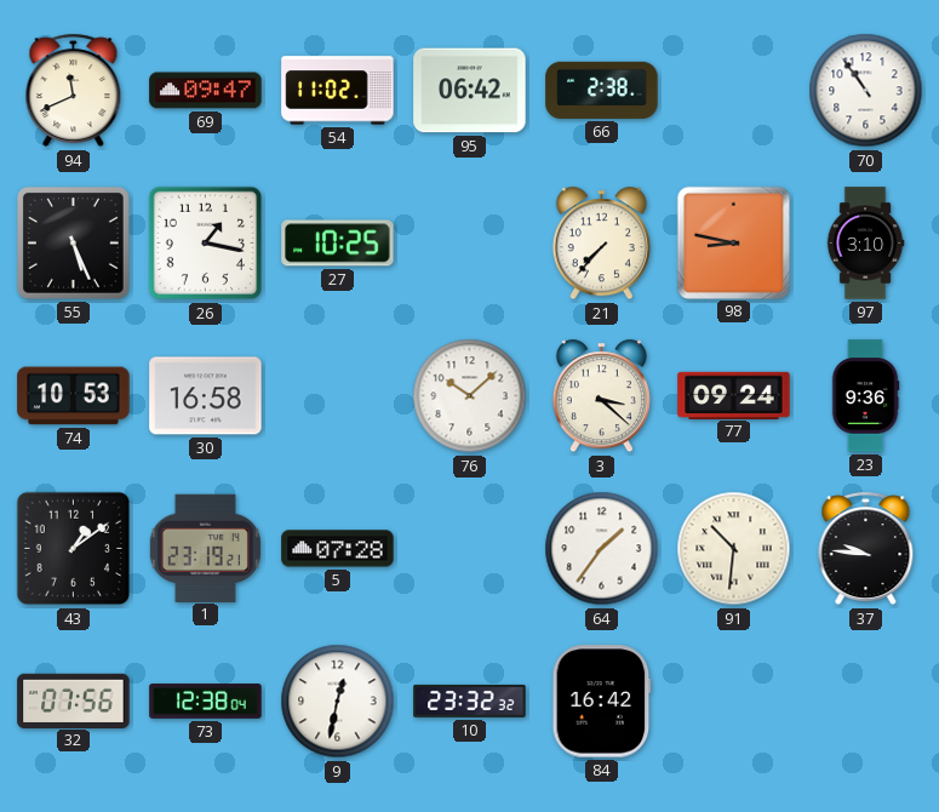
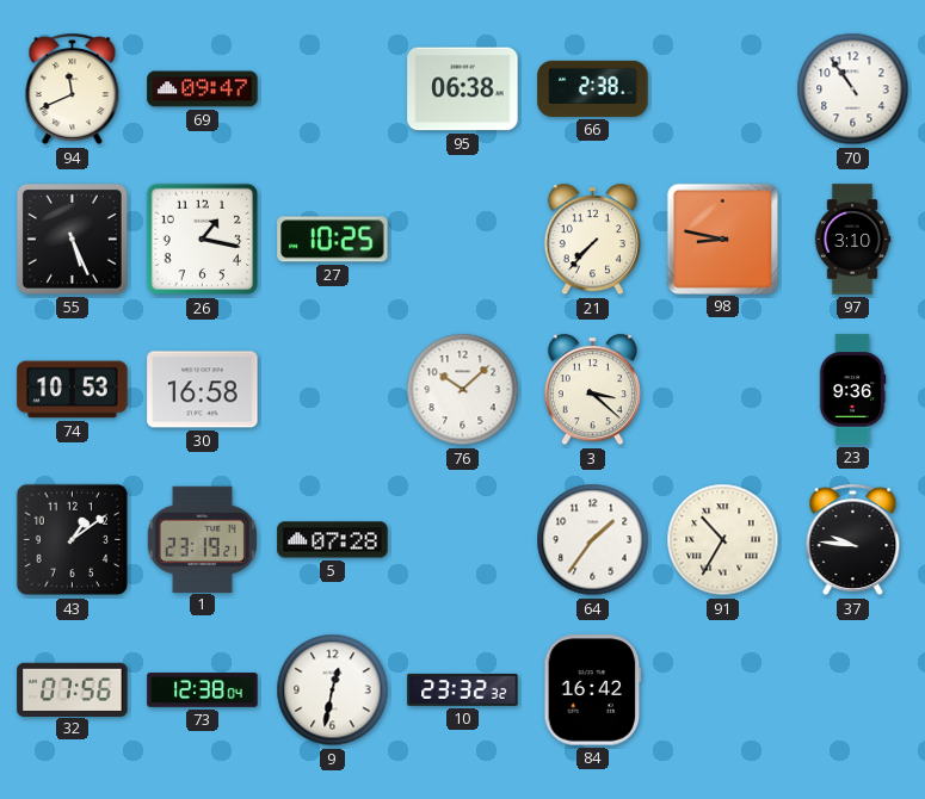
54: 11:02 -> none
95: 06:42 -> 06:38
77: 09:24 -> none
91: 10:31 -> 10:35
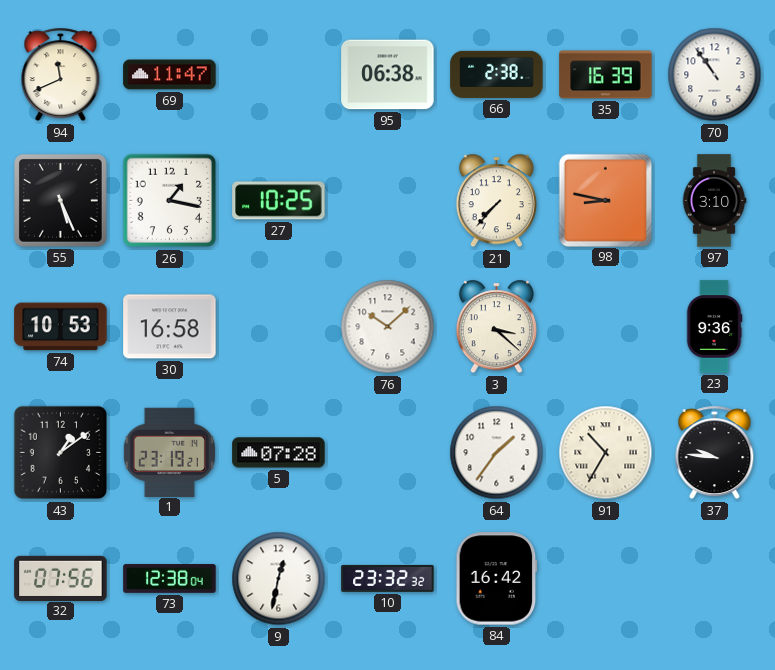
69: 09:47 -> 11:47
35: none -> 16:39
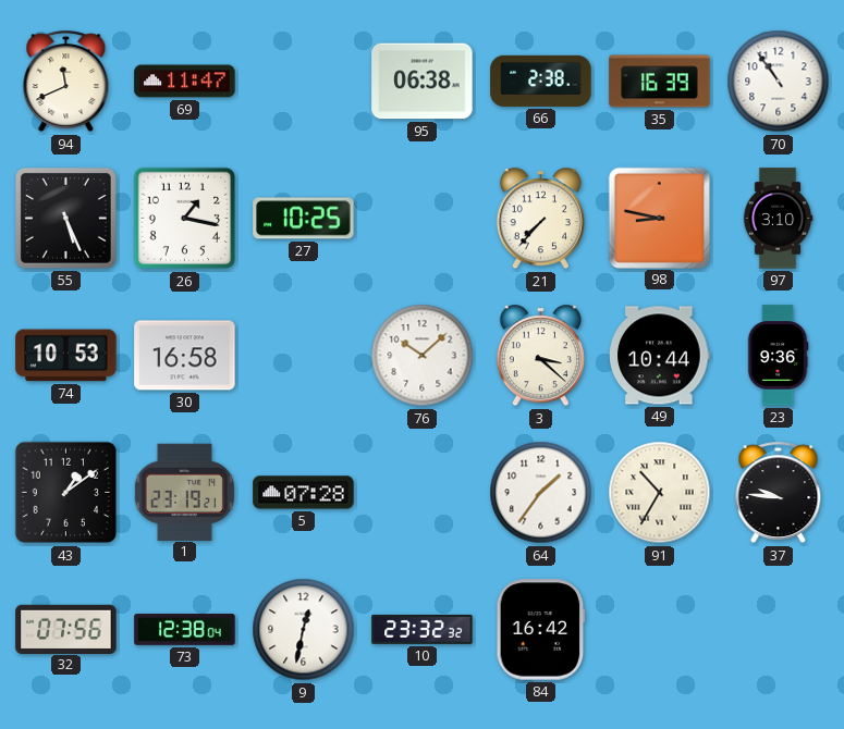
49: none -> 10:44
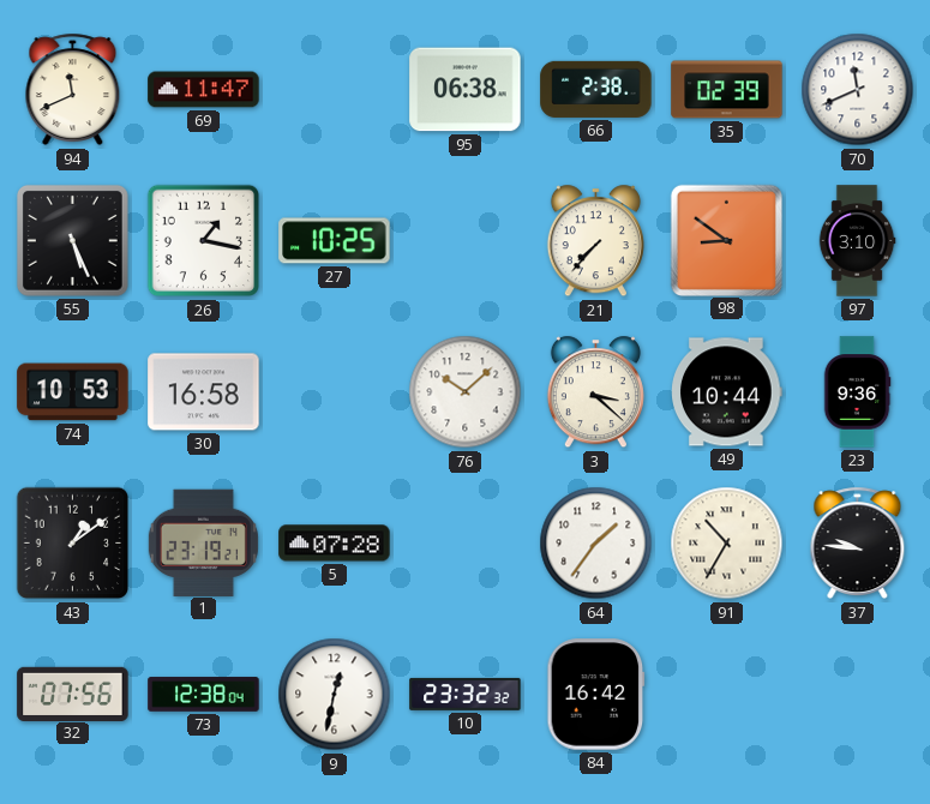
35: 16:39 -> 02:39
70: 10:54 -> 11:41
98: 8:47 -> 8:51
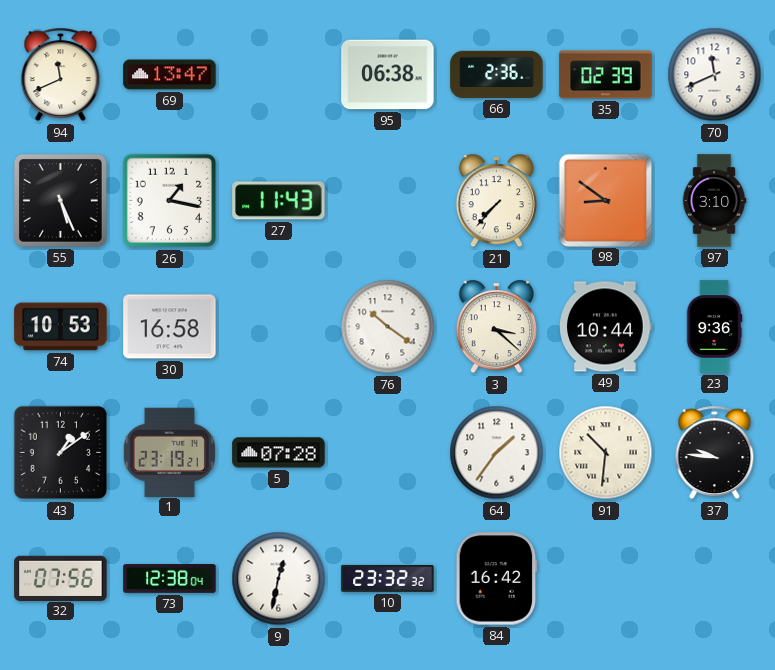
69: 11:47 -> 13:47
66: 2:38 -> 2:36
27: 10:25 -> 11:43
76: 10:08 -> 10:21
91: 10:35 -> 10:31
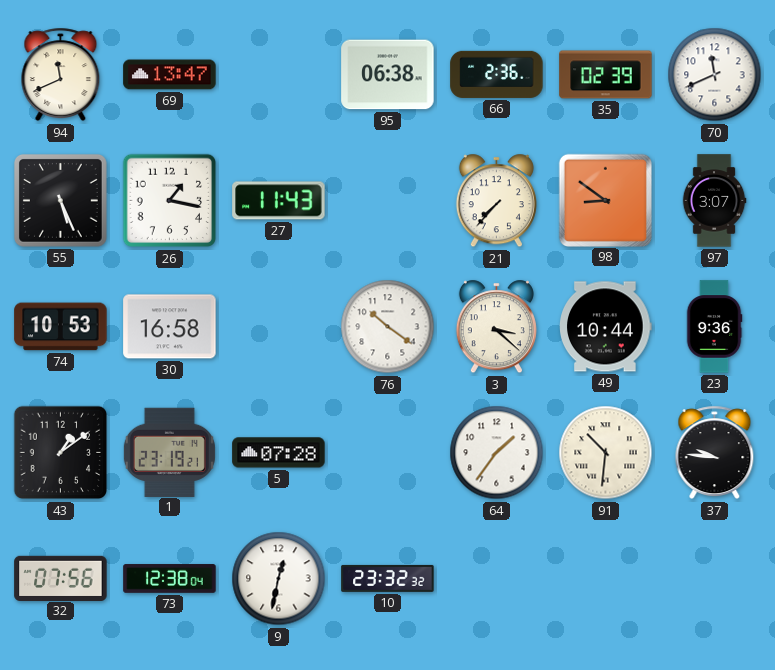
97: 3:10 -> 3:07
84: 16:42 -> none
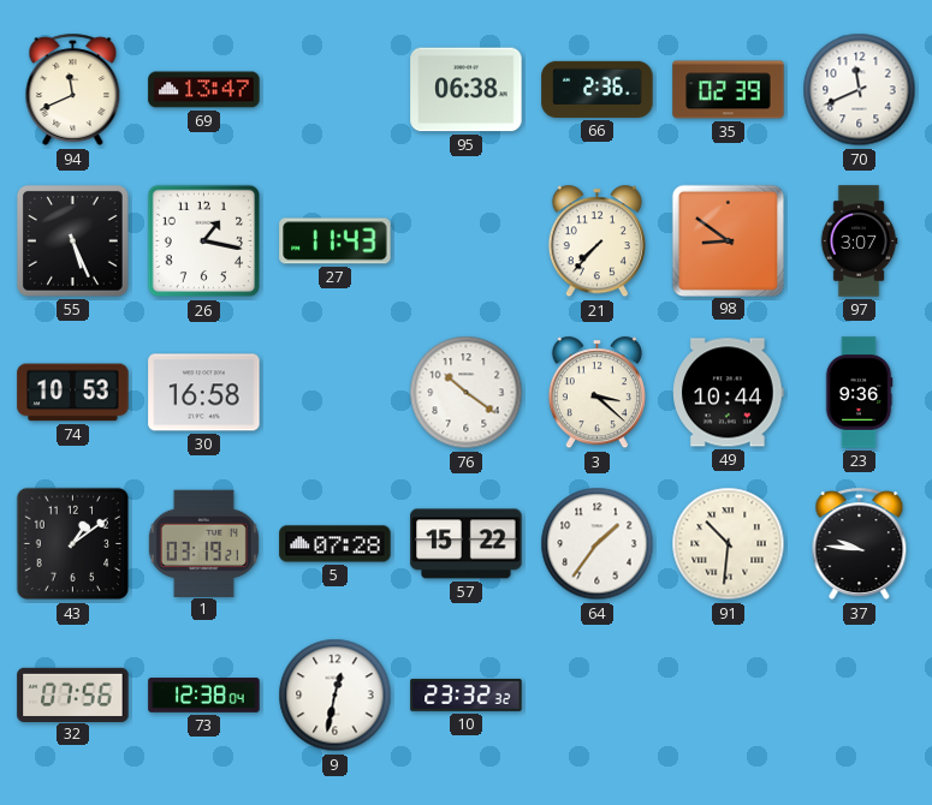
1: 23:19 -> 03:19
57: none -> 15:22
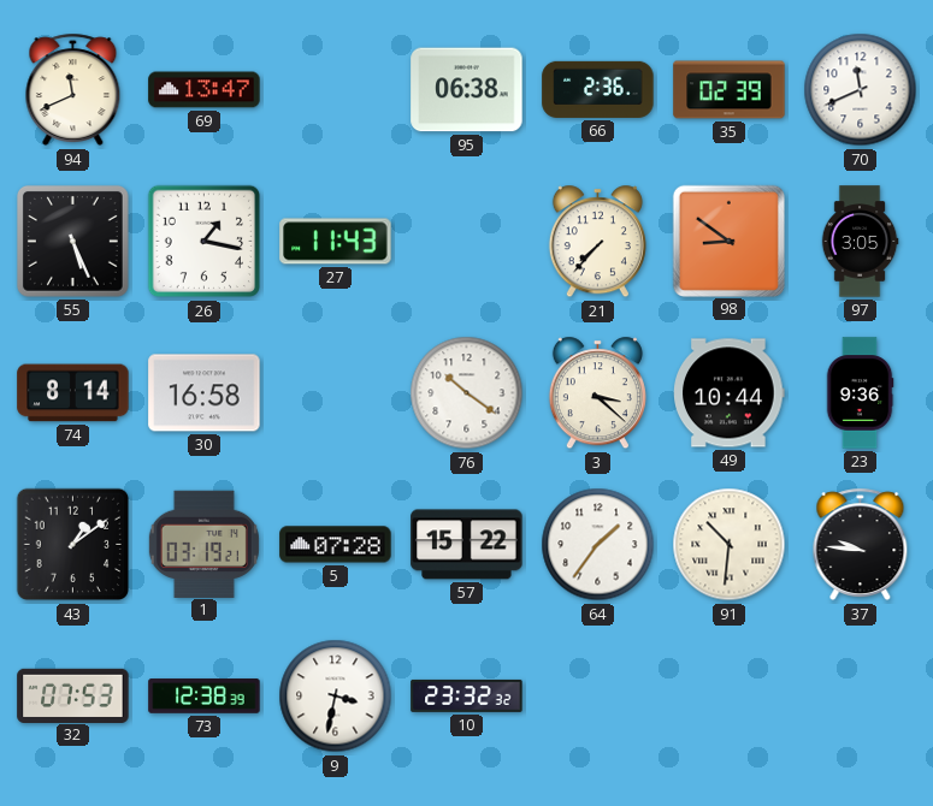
97: 3:07 -> 3:05
74: 10:53 -> 8:14
32: 07:56 -> 07:53
73: 12:38:04 -> 12:38:39
9: 12:32 -> 3:32
